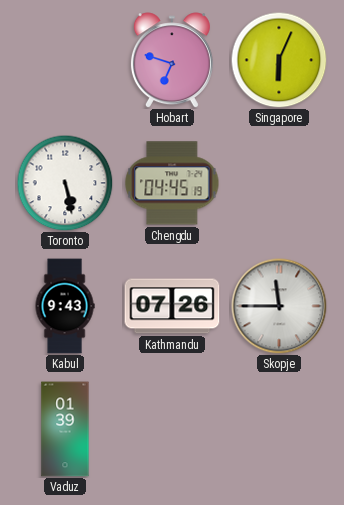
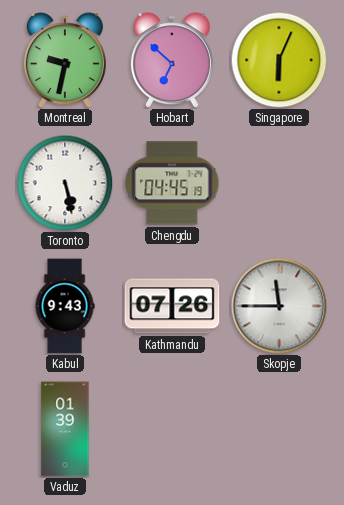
Montreal: none -> 9:32
Hobart: 6:48 -> 6:52
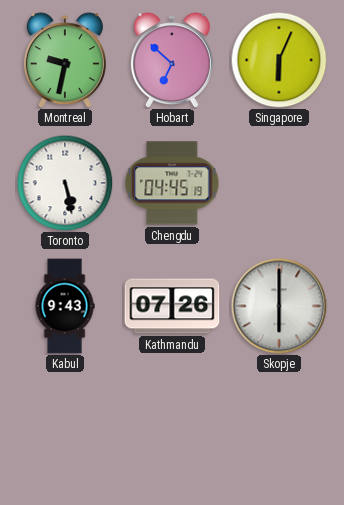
Skopje: 11:45 -> 6:00
Vaduz: 01:39 -> none
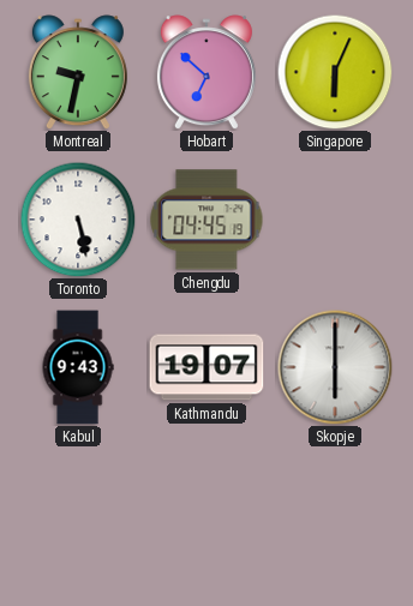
Kathmandu: 07:26 -> 19:07
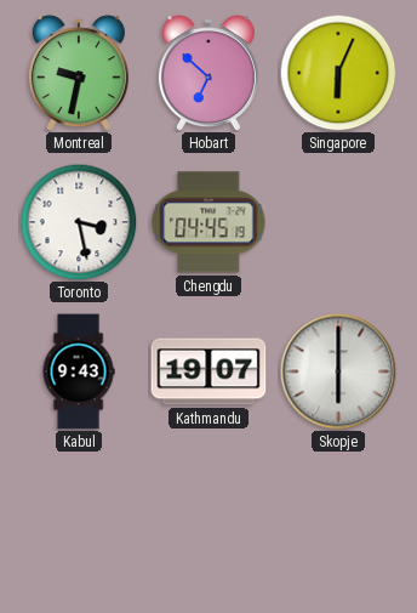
Toronto: 5:28 -> 3:28
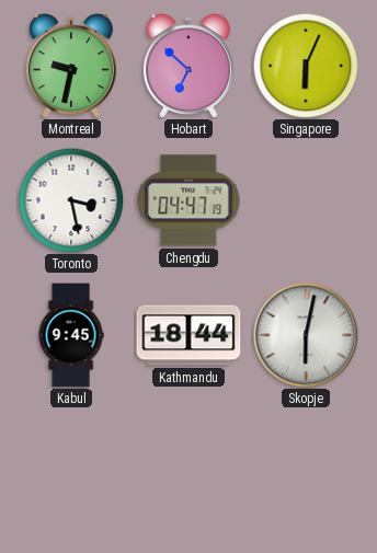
Chengdu: 04:45 -> 04:47
Kabul: 9:43 -> 9:45
Kathmandu: 19:07 -> 18:44
Skopje: 6:00 -> 6:02
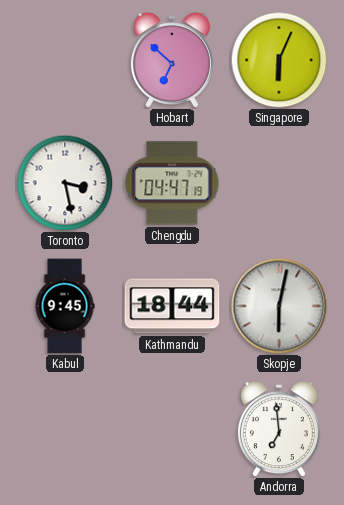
Montreal: 9:32 -> none
Andorra: none -> 6:59
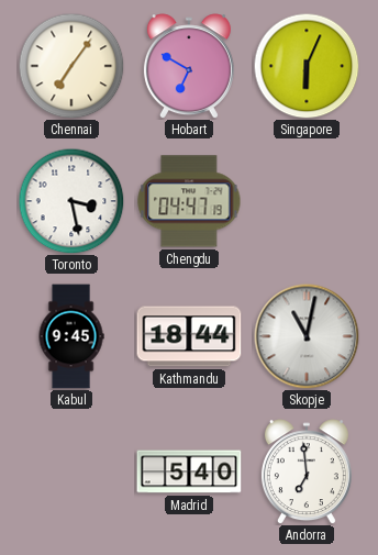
Chennai: none -> 7:06
Hobart: 6:52 -> 6:50
Skopje: 6:02 -> 11:02
Madrid: none -> 5:40
